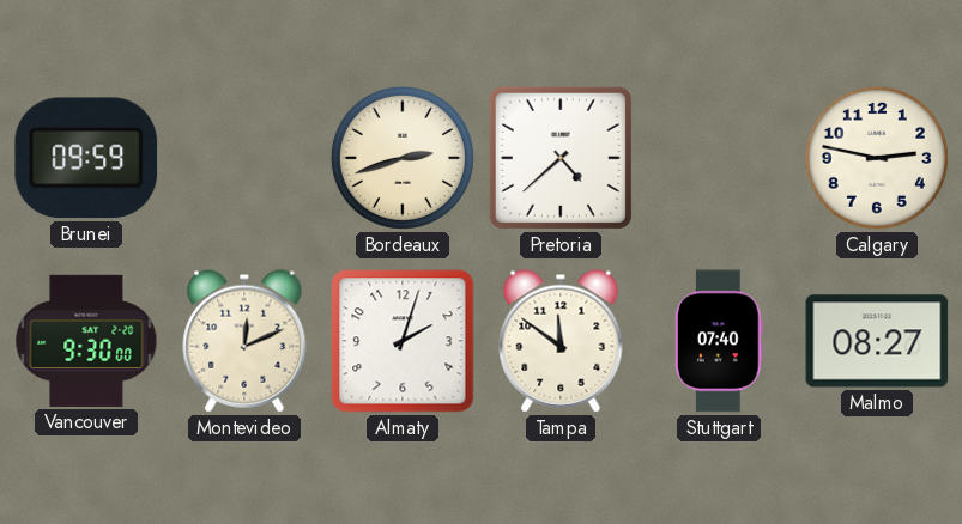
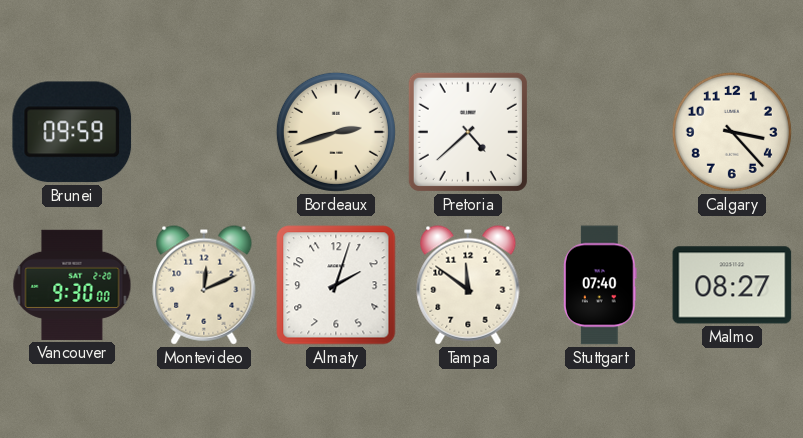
Calgary: 2:47 -> 3:23
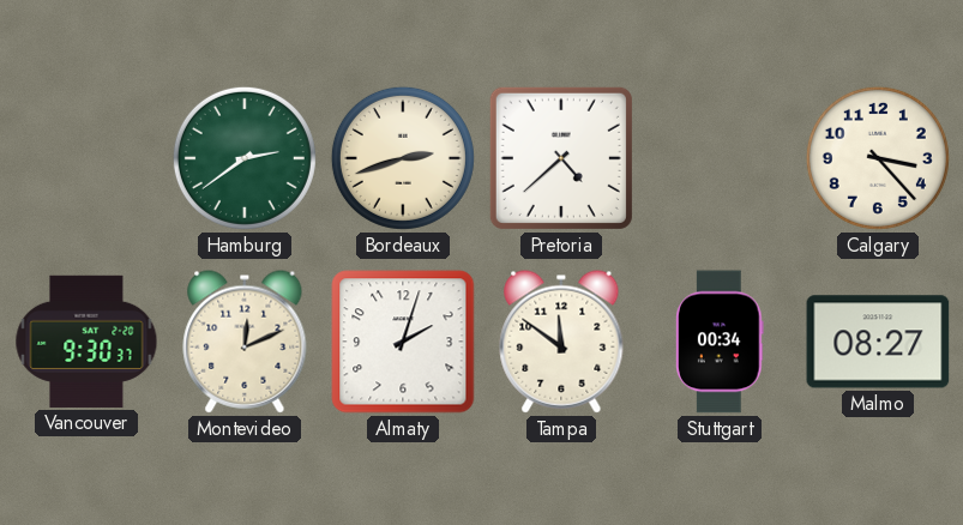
Brunei: 09:59 -> none
Hamburg: none -> 2:39
Vancouver: 9:30:00 -> 9:30:37
Stuttgart: 07:40 -> 00:34
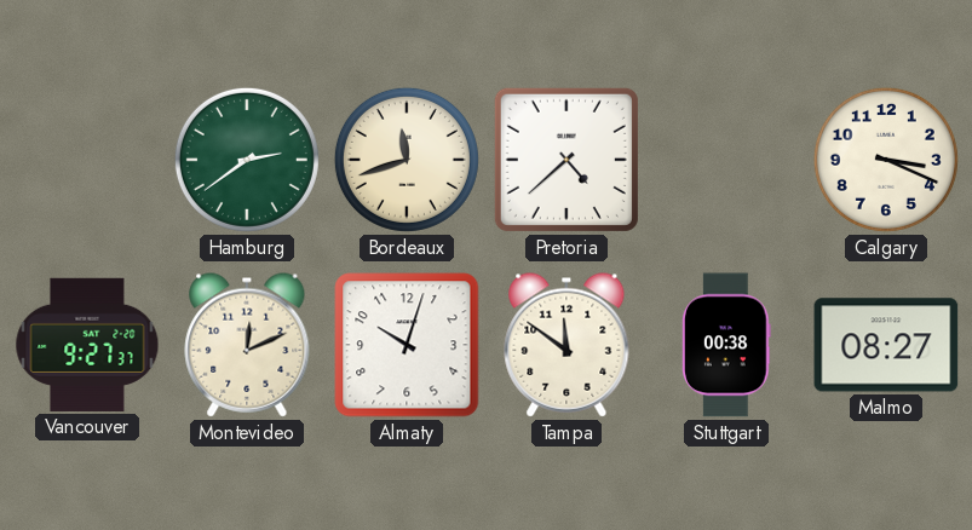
Bordeaux: 2:42 -> 11:42
Calgary: 3:23 -> 3:19
Vancouver: 9:30 -> 9:27
Almaty: 2:03 -> 10:03
Stuttgart: 00:34 -> 00:38
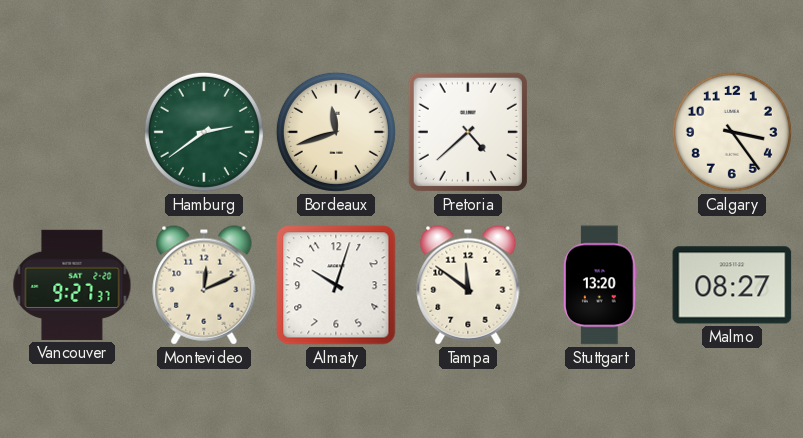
Calgary: 3:19 -> 3:24
Stuttgart: 00:38 -> 13:20
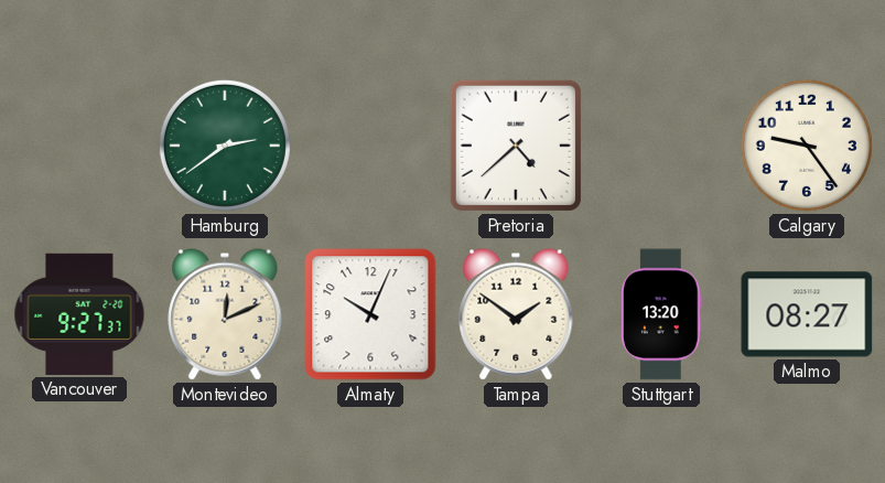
Bordeaux: 11:42 -> none
Calgary: 3:24 -> 9:24
Almaty: 10:03 -> 10:04
Tampa: 11:51 -> 1:51
